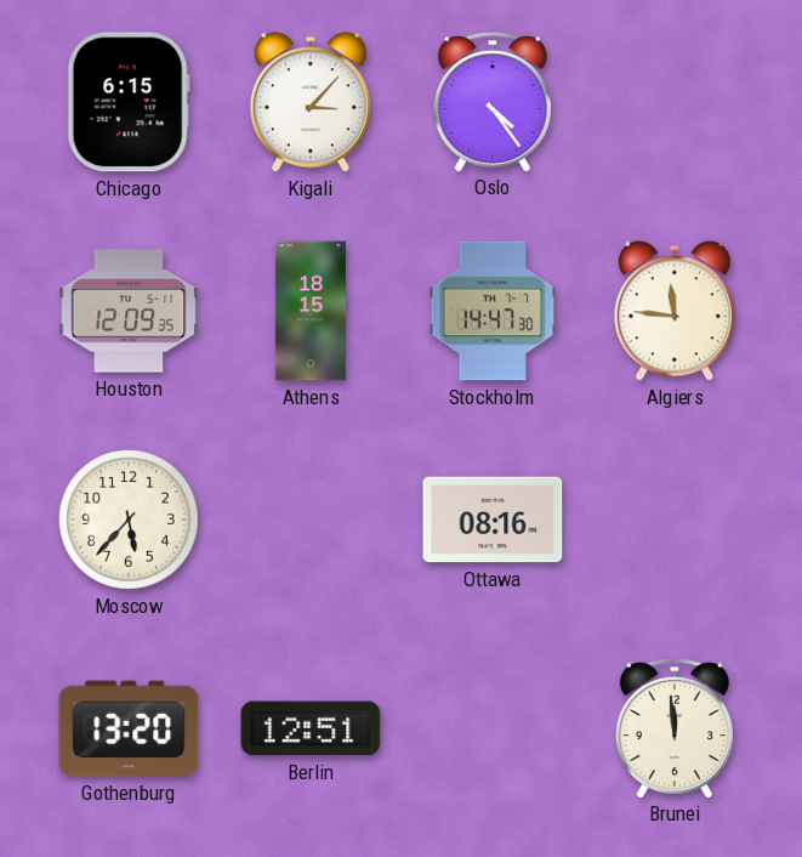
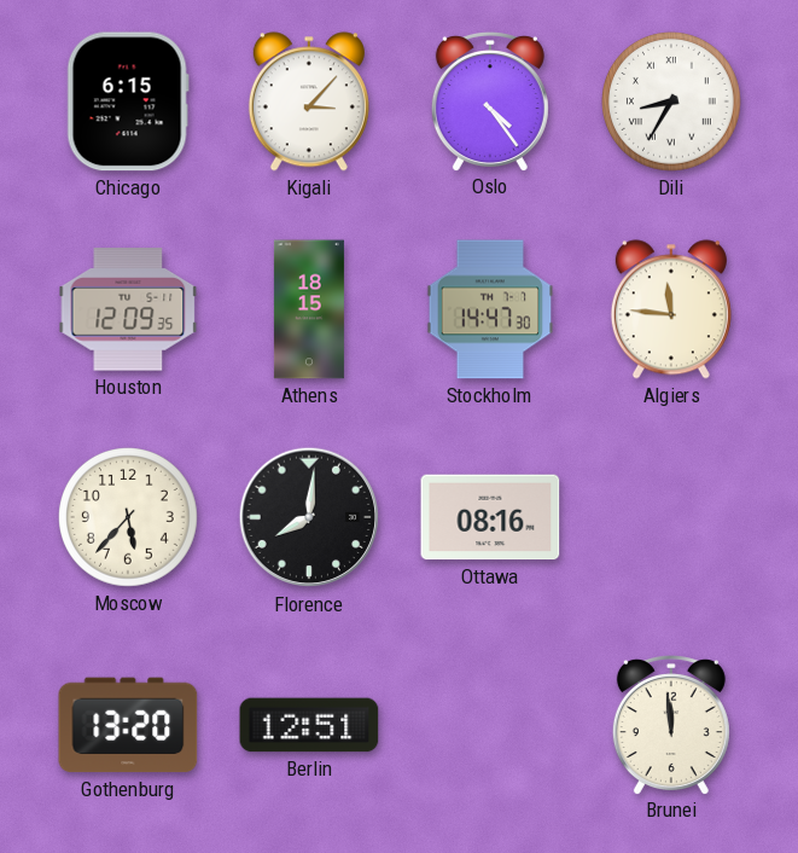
Dili: none -> 8:35
Florence: none -> 8:01
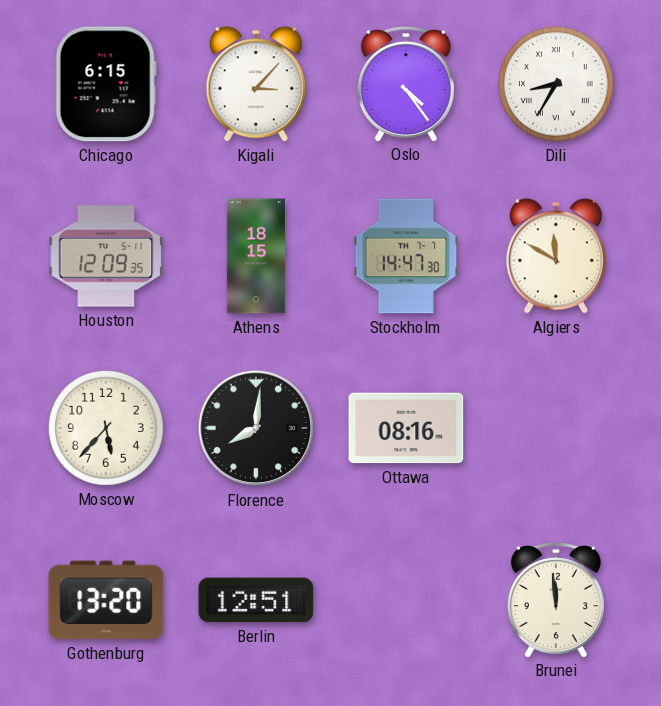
Algiers: 11:46 -> 11:50
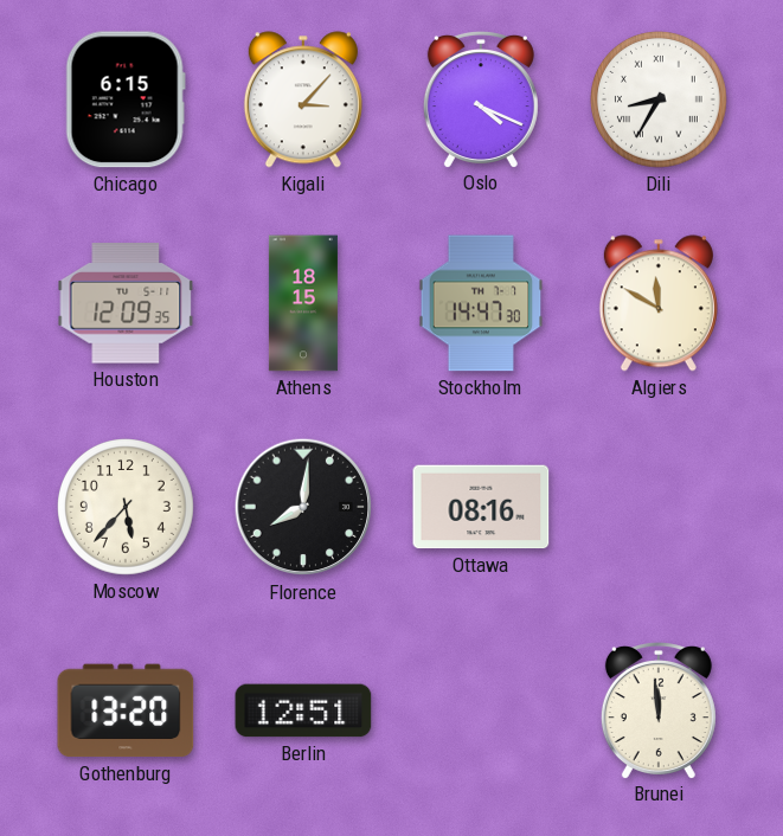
Oslo: 4:24 -> 4:19
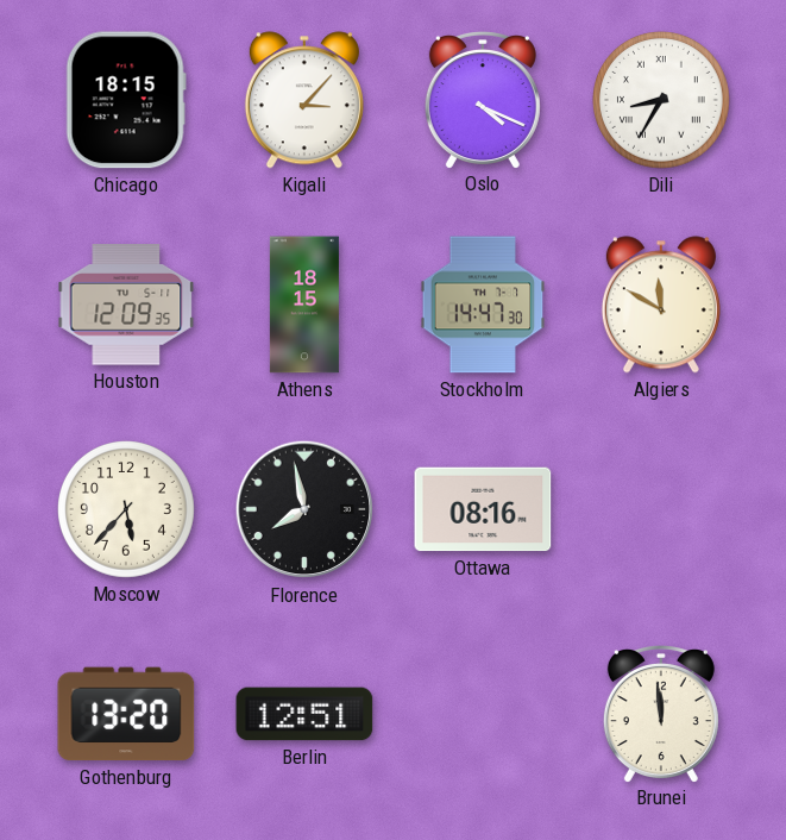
Chicago: 6:15 -> 18:15
Florence: 8:01 -> 7:58
